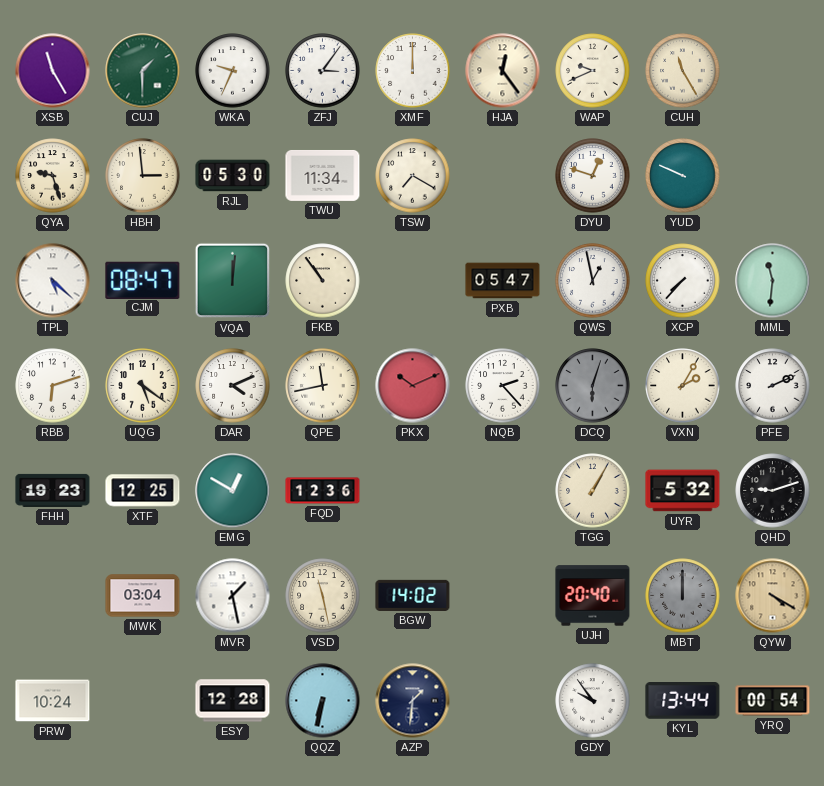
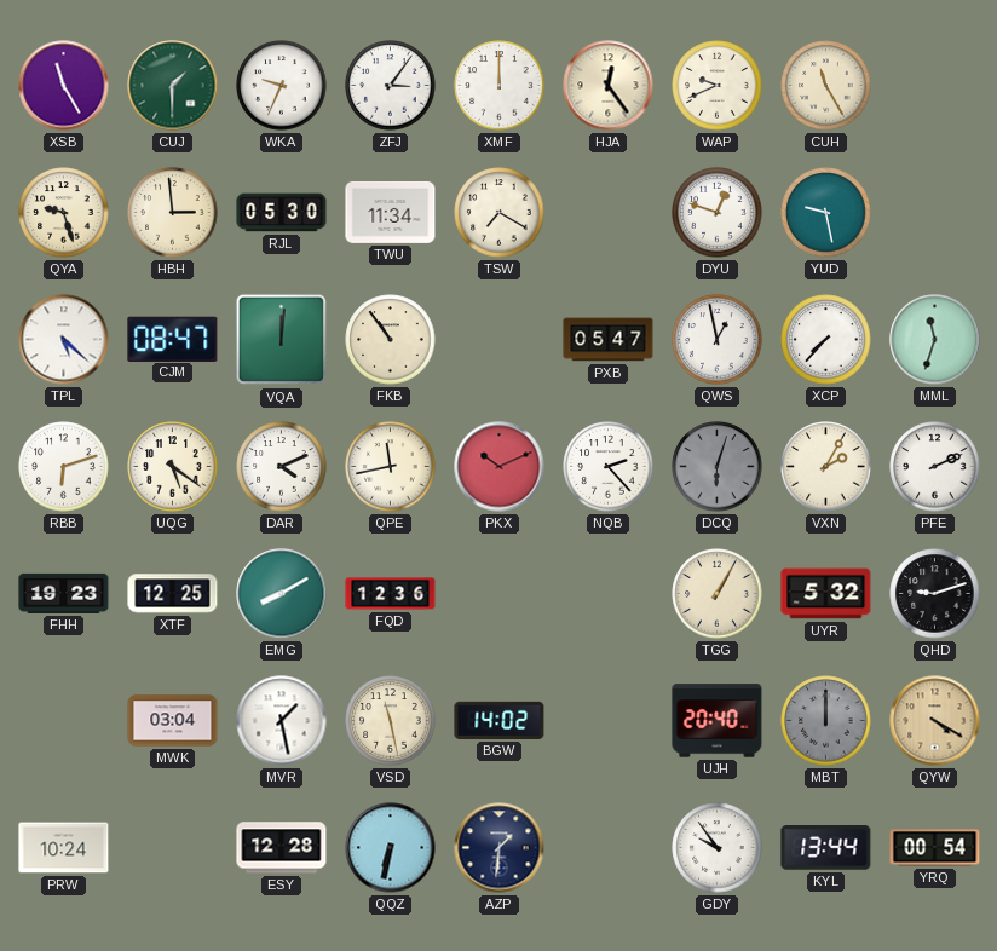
YUD: 9:49 -> 9:28
MML: 11:31 -> 11:33
EMG: 12:50 -> 8:10
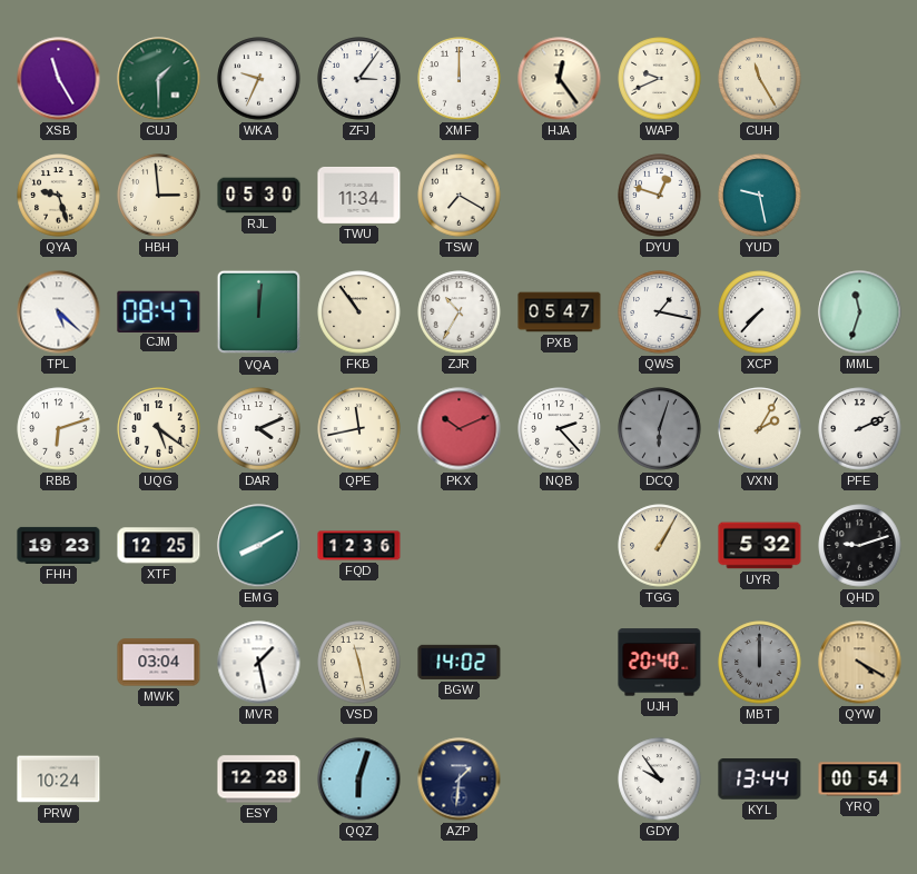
ZJR: none -> 10:35
QWS: 12:58 -> 1:17
QQZ: 6:32 -> 6:03
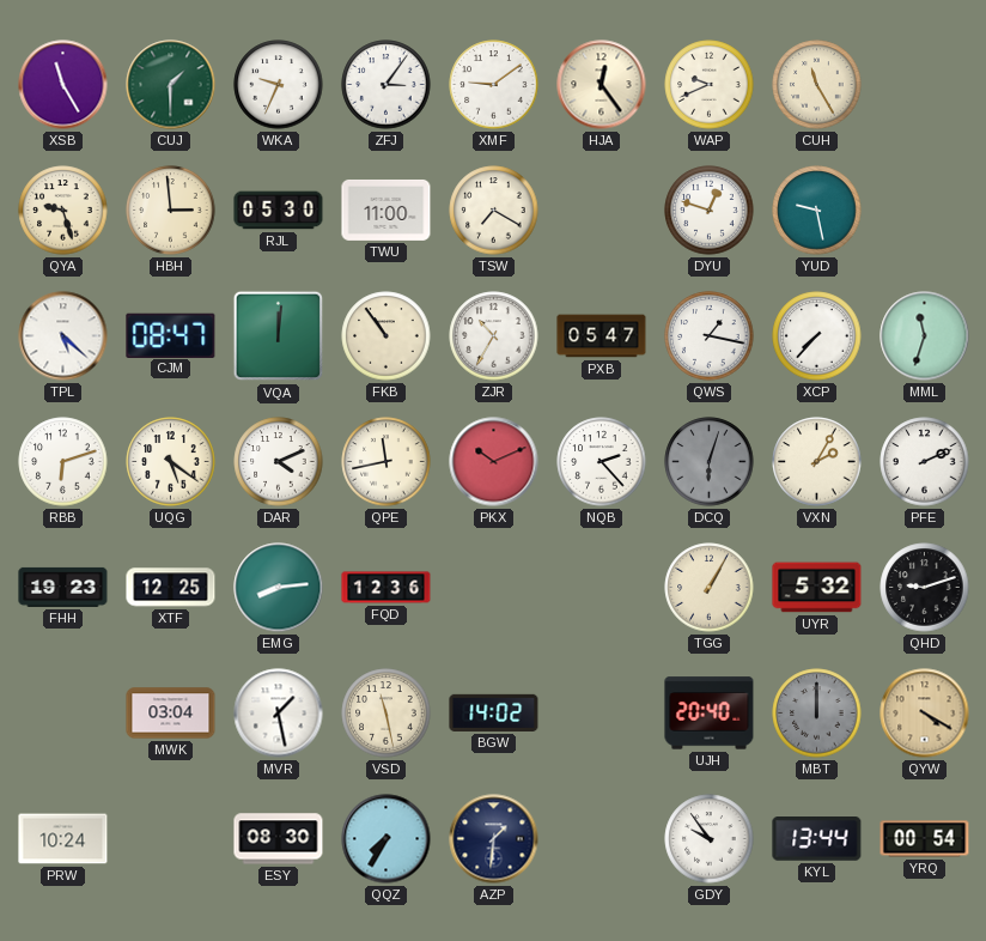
XMF: 12:00 -> 9:09
TWU: 11:34 -> 11:00
EMG: 8:10 -> 8:14
ESY: 12:28 -> 08:30
QQZ: 6:03 -> 7:35
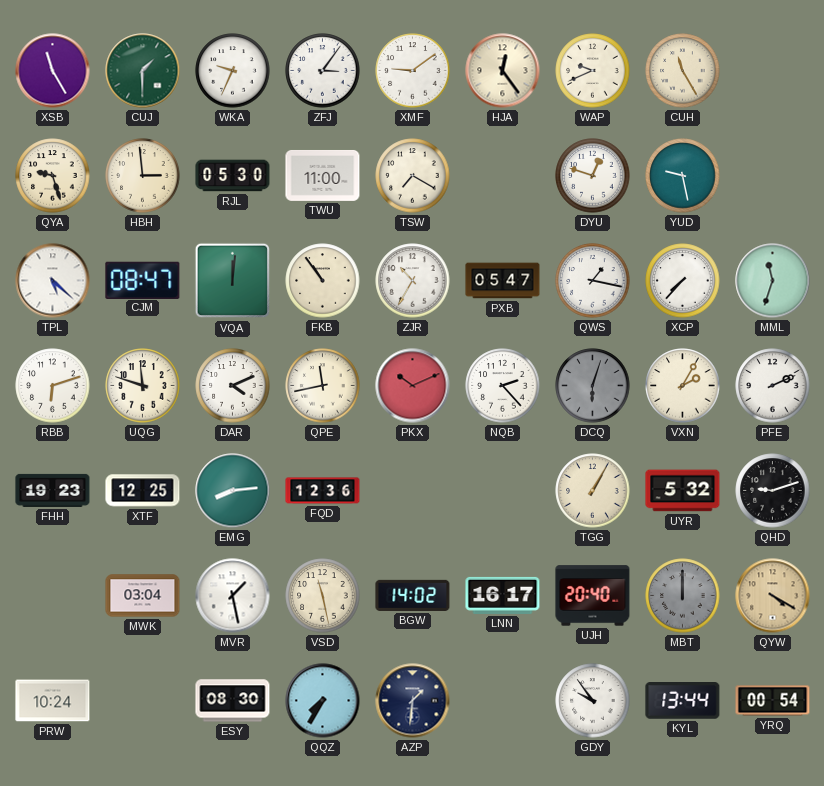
UQG: 5:21 -> 11:48
LNN: none -> 16:17
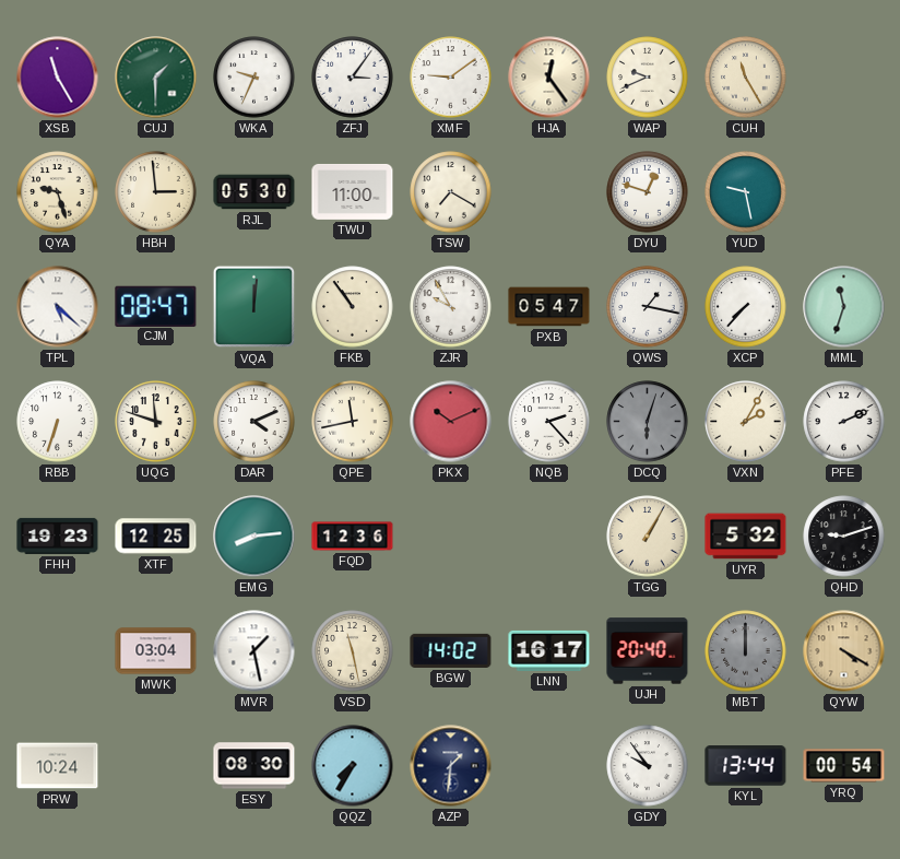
ZJR: 10:35 -> 9:55
RBB: 6:12 -> 6:33
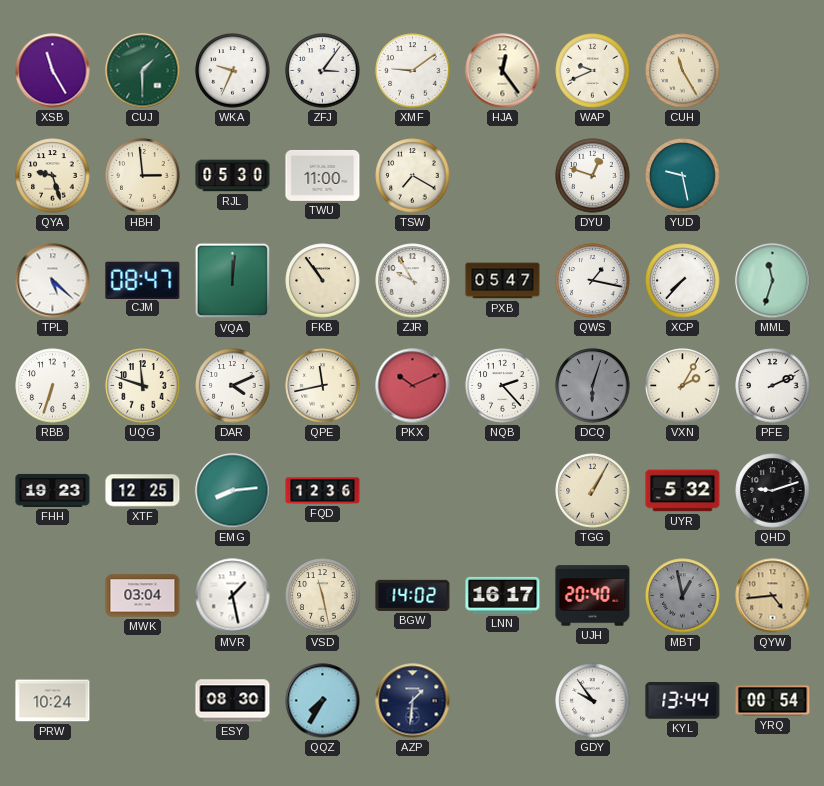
MBT: 12:00 -> 12:58
QYW: 4:20 -> 4:44
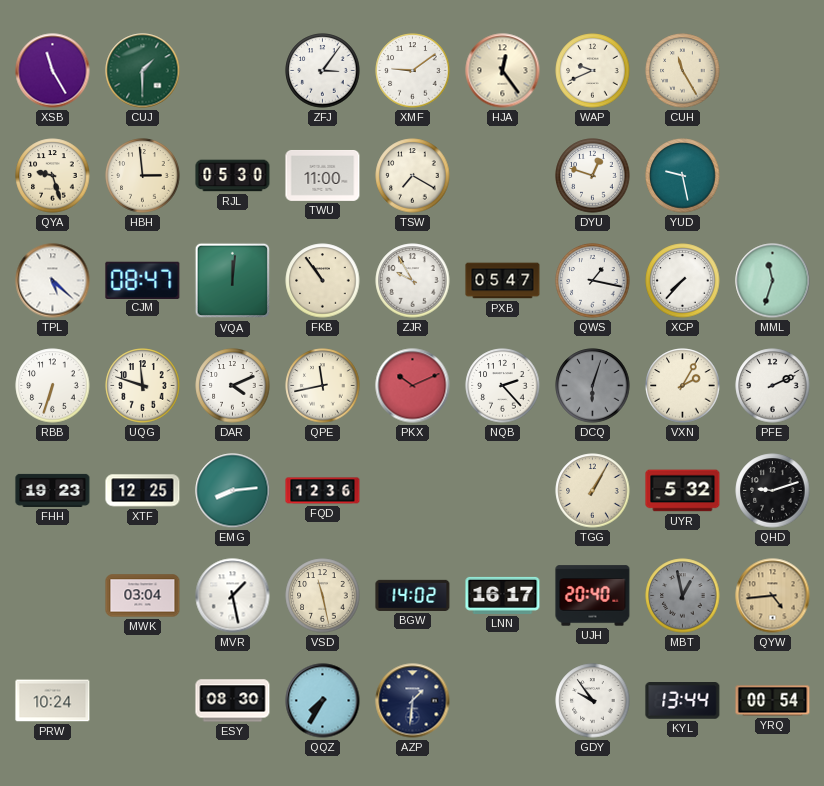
WKA: 9:34 -> none
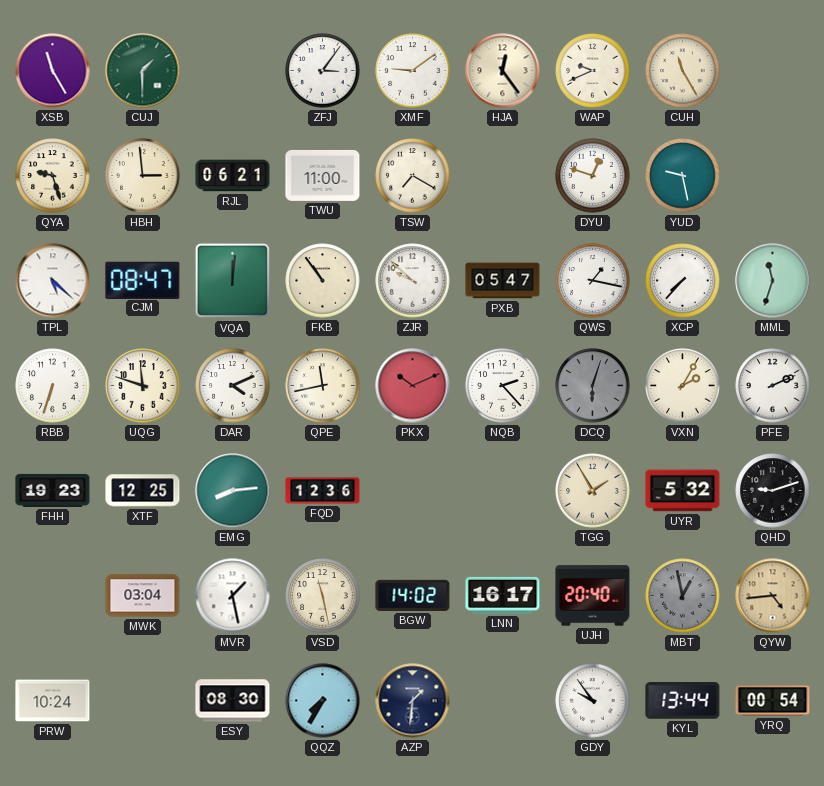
RJL: 05:30 -> 06:21
ZJR: 9:55 -> 9:52
TGG: 1:05 -> 1:55
